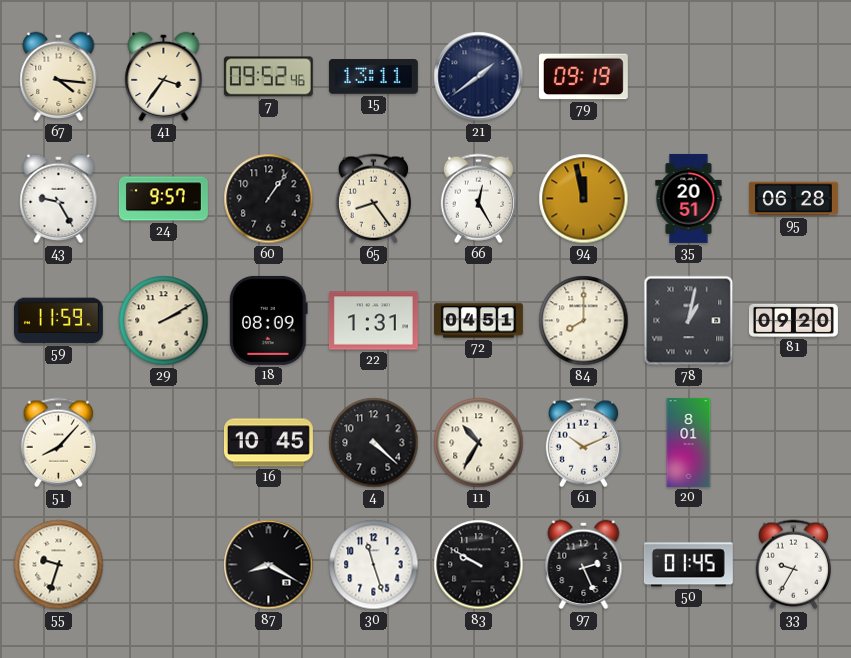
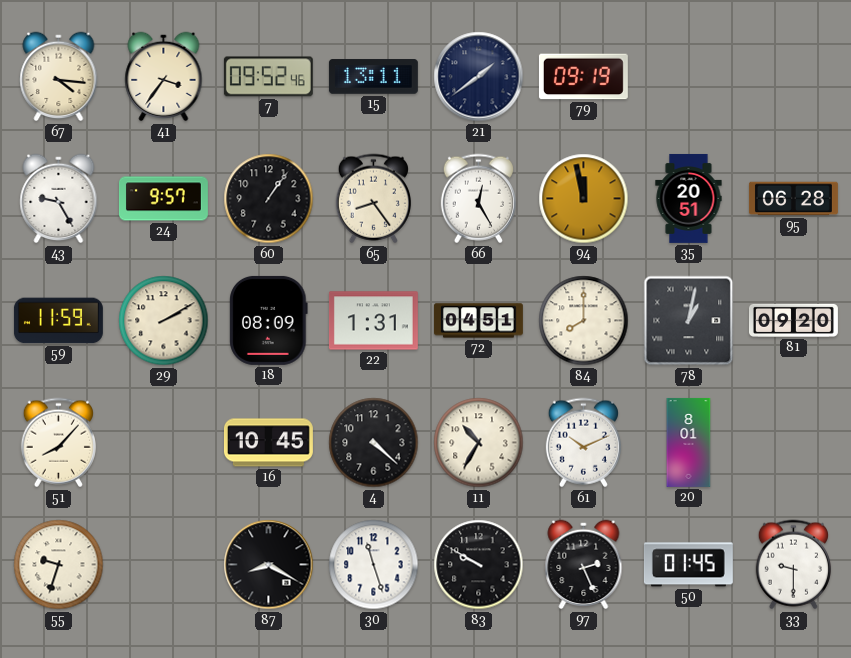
33: 9:35 -> 9:30
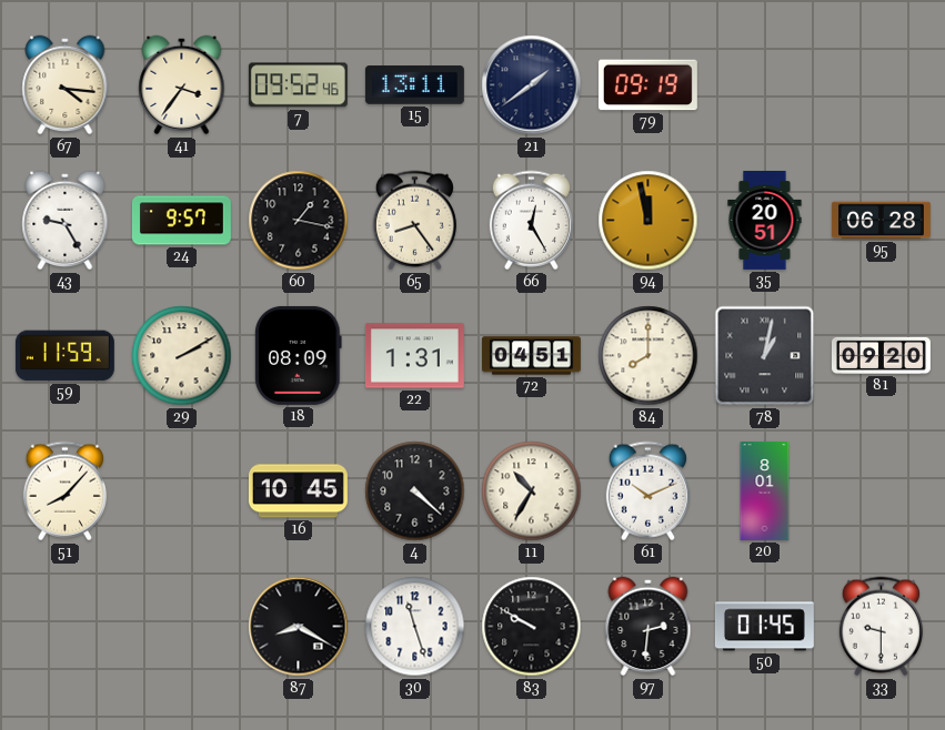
60: 1:06 -> 1:17
55: 9:33 -> none
97: 2:26 -> 2:31
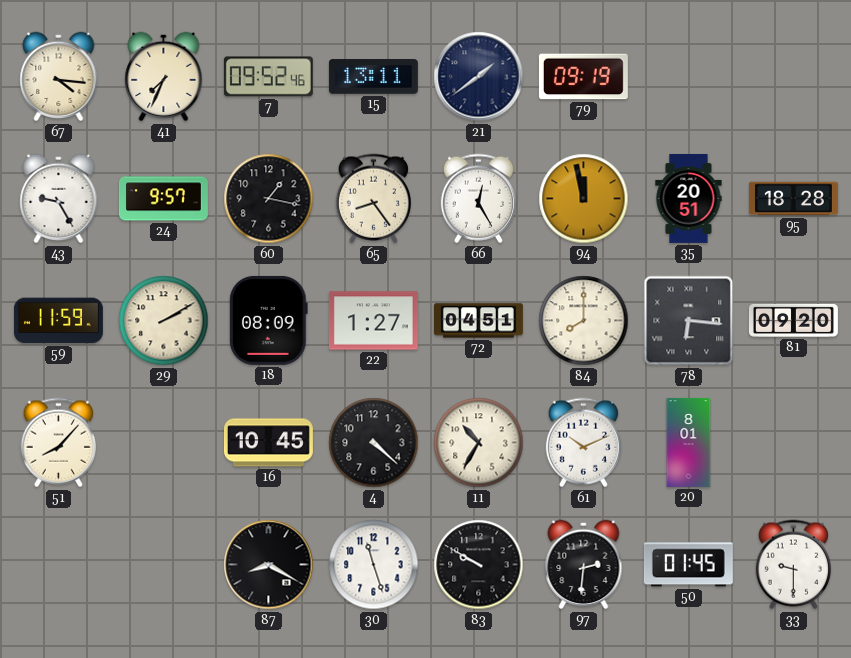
41: 3:36 -> 7:34
95: 06:28 -> 18:28
22: 1:31 -> 1:27
78: 1:02 -> 6:16
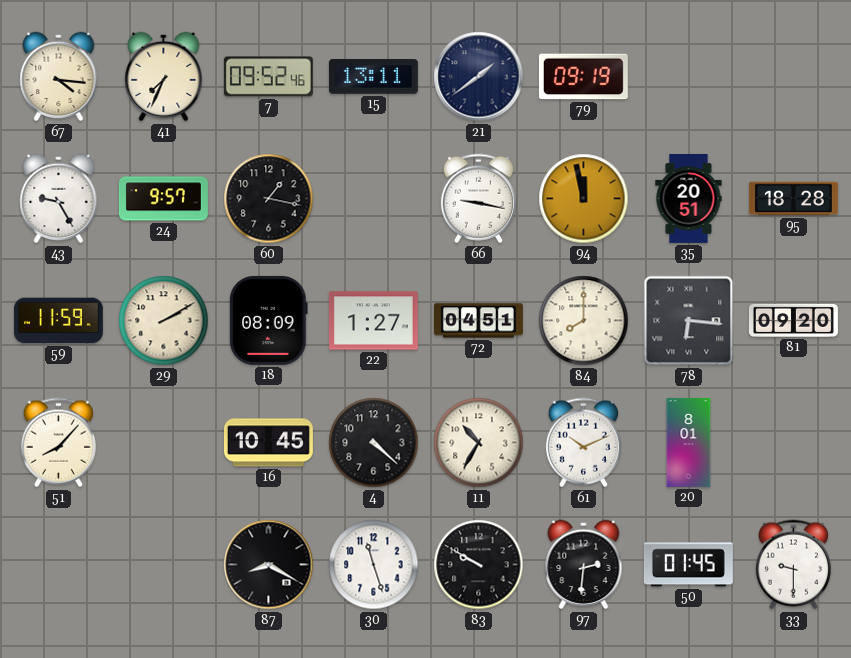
65: 8:24 -> none
66: 12:25 -> 9:17
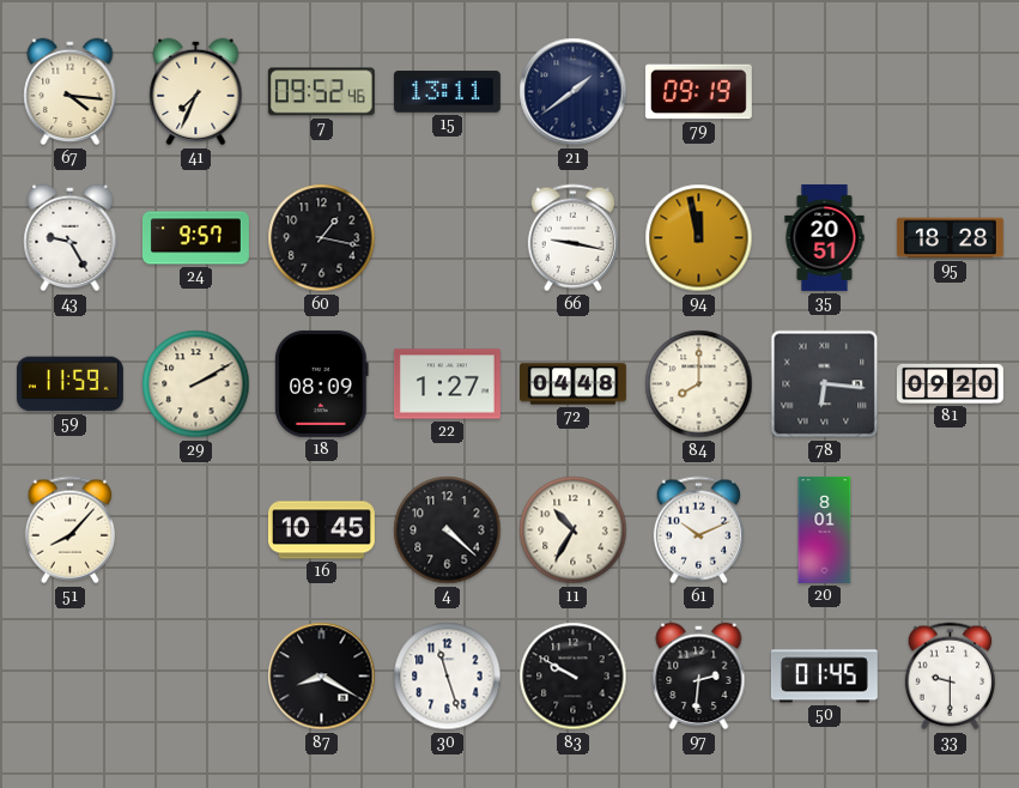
72: 04:51 -> 04:48
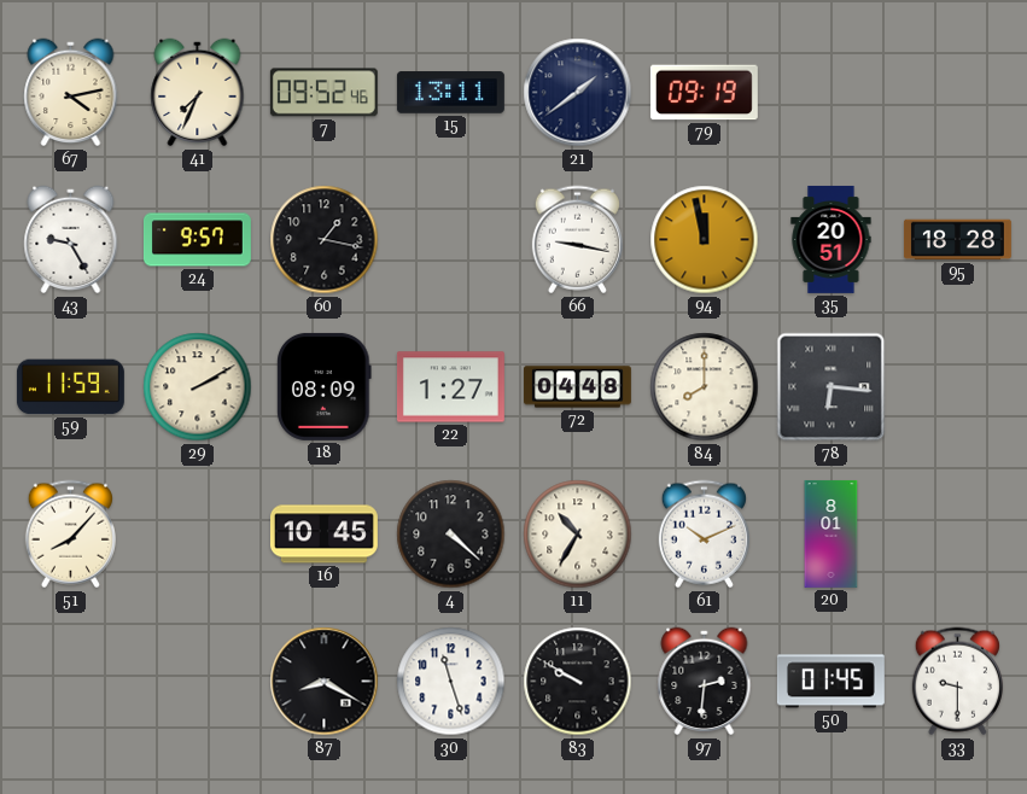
67: 4:16 -> 4:13
81: 09:20 -> none
